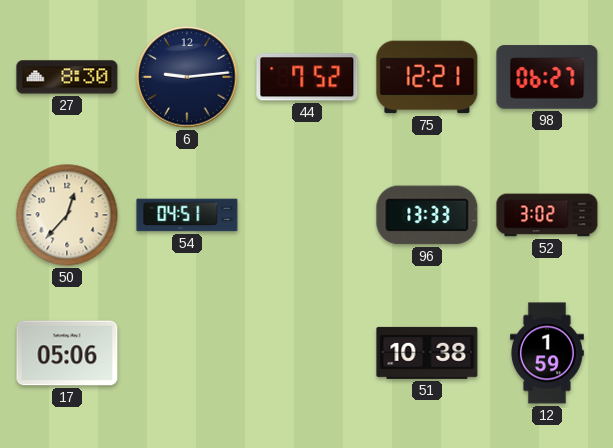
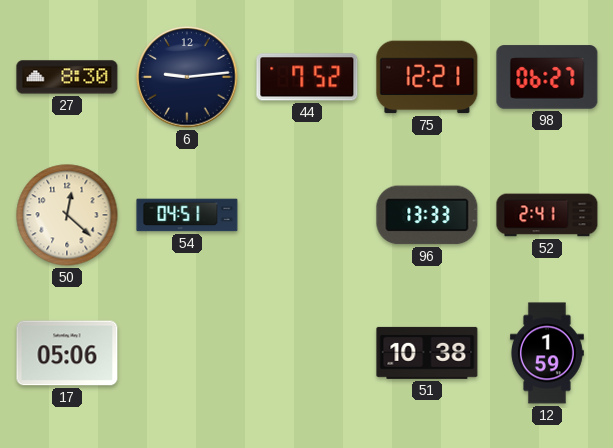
50: 12:37 -> 12:22
52: 3:02 -> 2:41
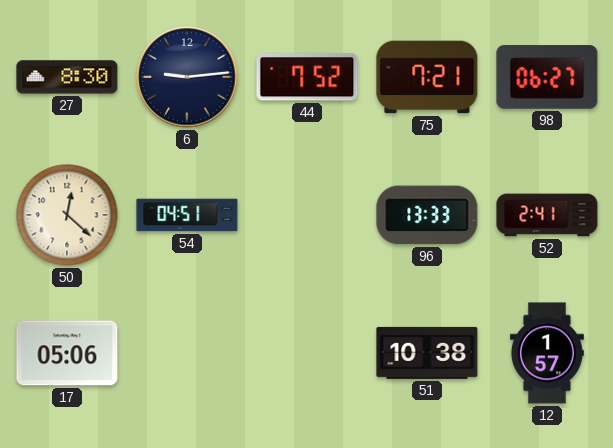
75: 12:21 -> 7:21
12: 1:59 -> 1:57
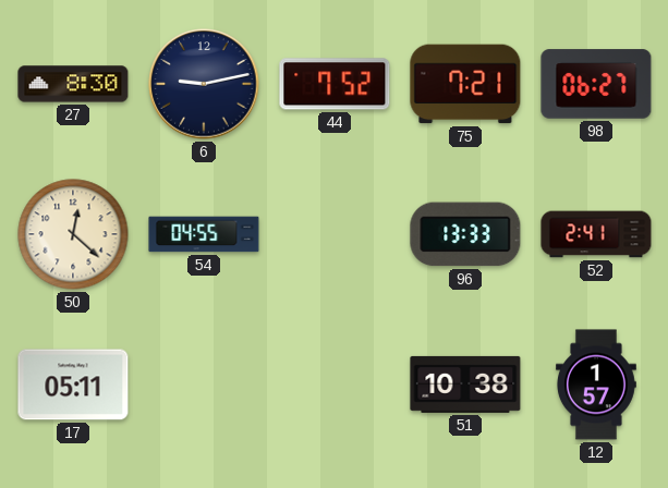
6: 9:14 -> 9:13
54: 04:51 -> 04:55
17: 05:06 -> 05:11
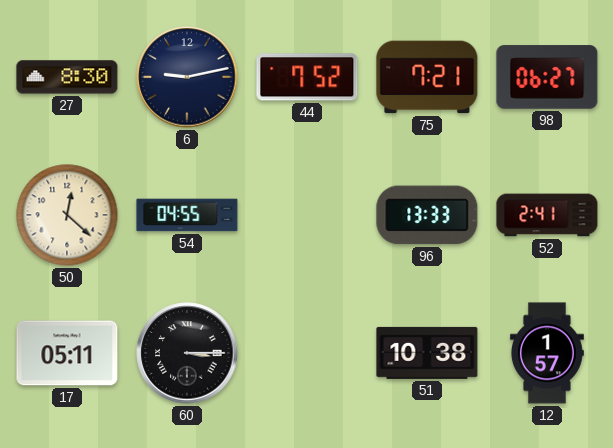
60: none -> 3:15
